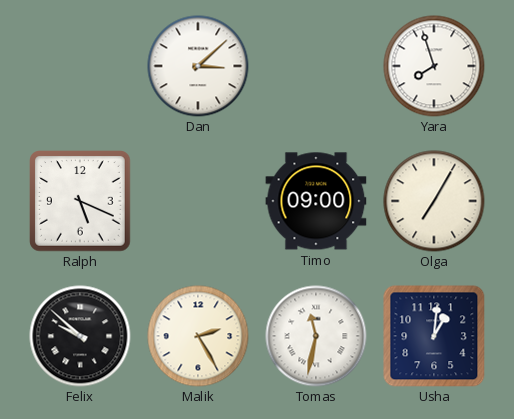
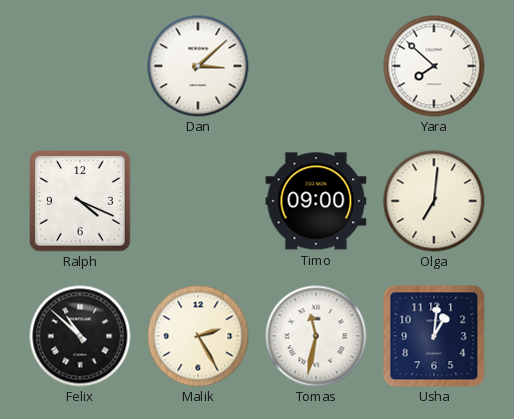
Yara: 7:57 -> 7:52
Ralph: 5:19 -> 4:19
Olga: 7:05 -> 7:01
Felix: 9:52 -> 10:52
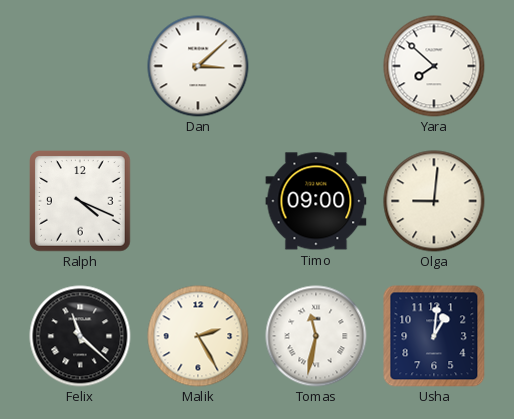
Olga: 7:01 -> 9:01
Felix: 10:52 -> 11:22
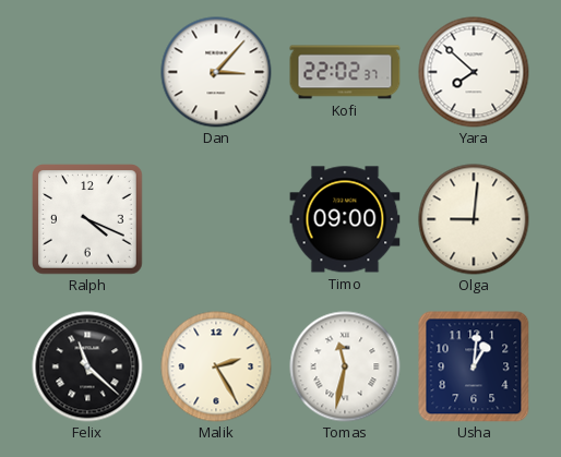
Dan: 3:08 -> 3:07
Kofi: none -> 22:02
